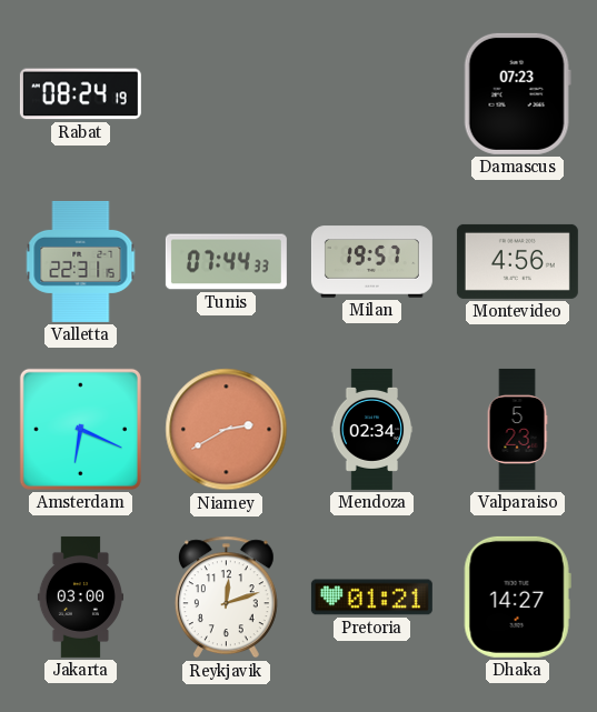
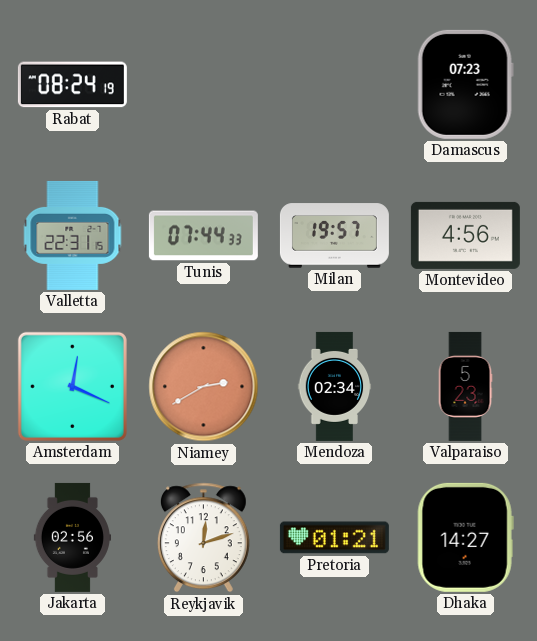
Amsterdam: 6:19 -> 12:19
Jakarta: 03:00 -> 02:56
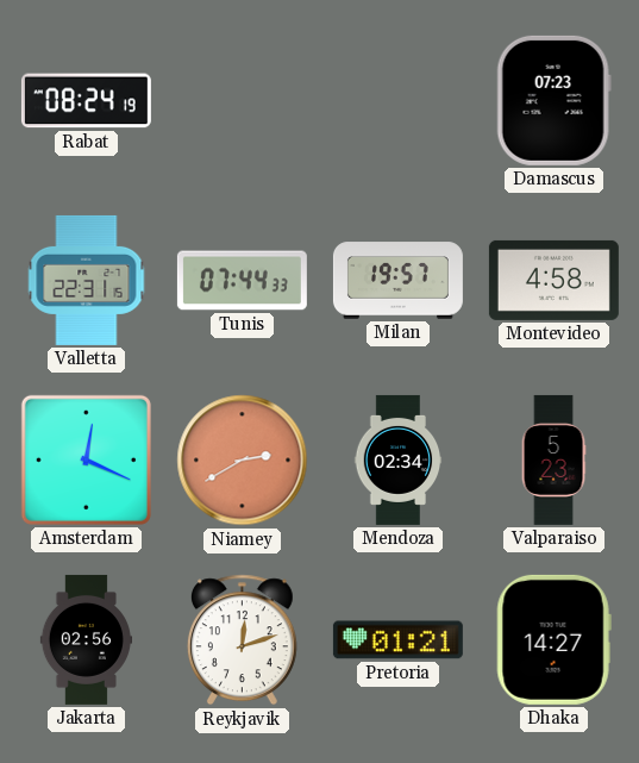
Montevideo: 4:56 -> 4:58
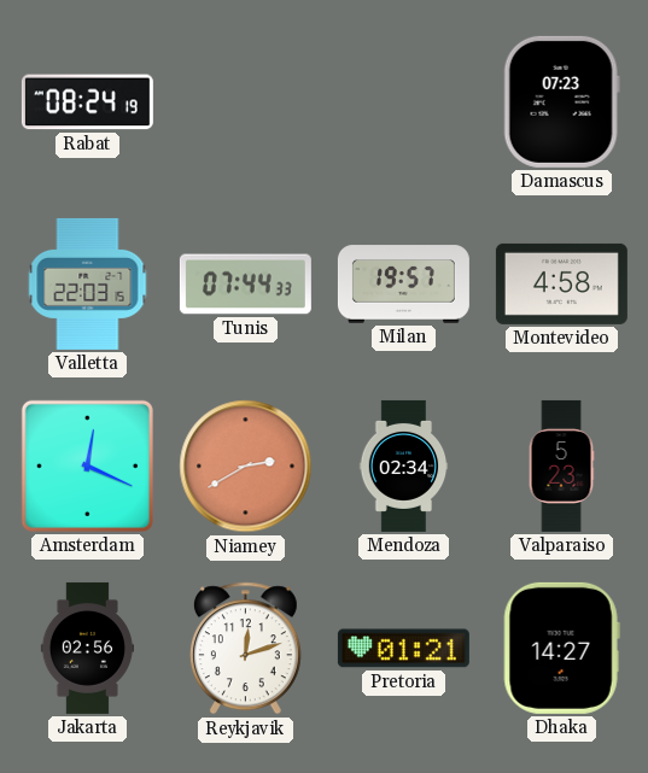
Valletta: 22:31 -> 22:03
